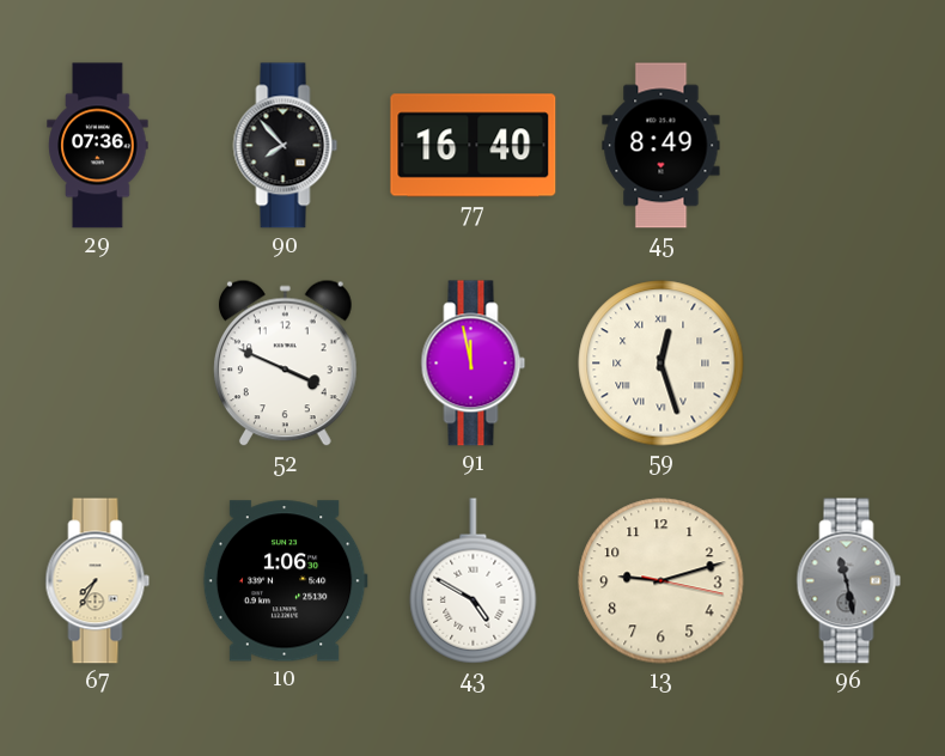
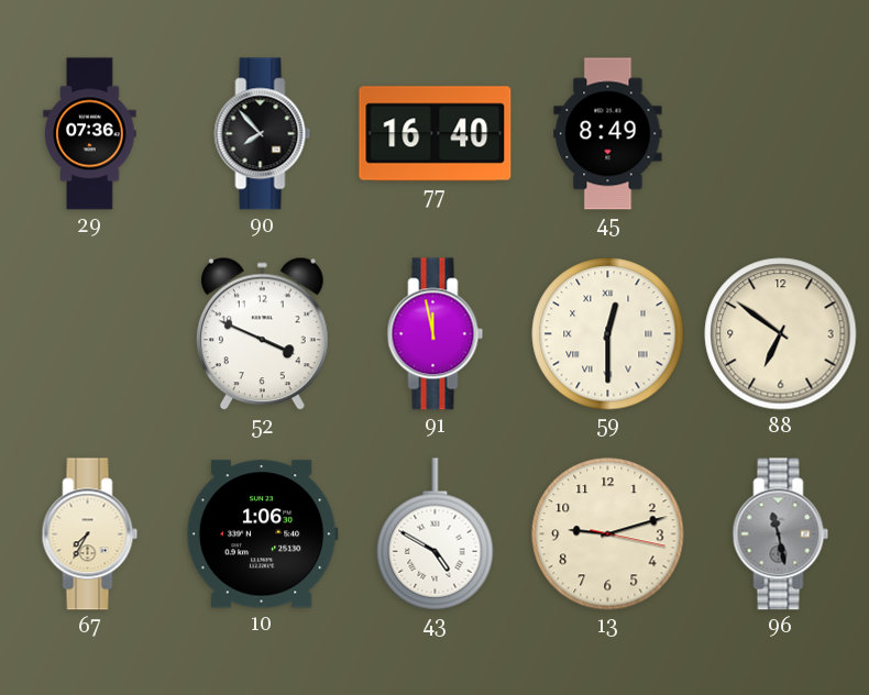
59: 12:27 -> 12:30
88: none -> 6:51
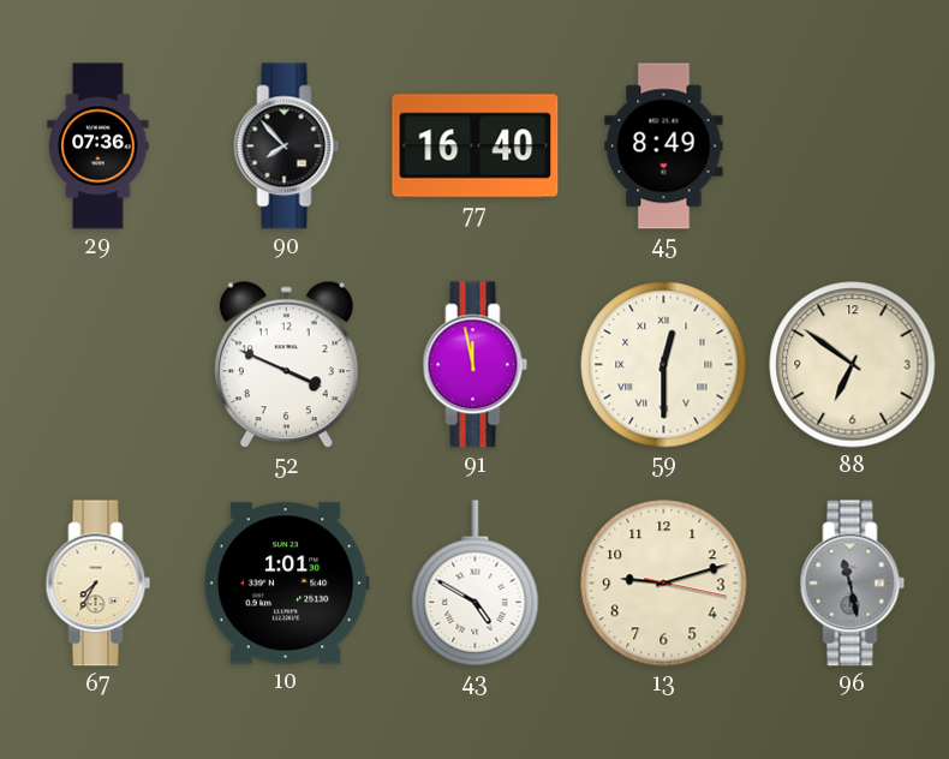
10: 1:06 -> 1:01
